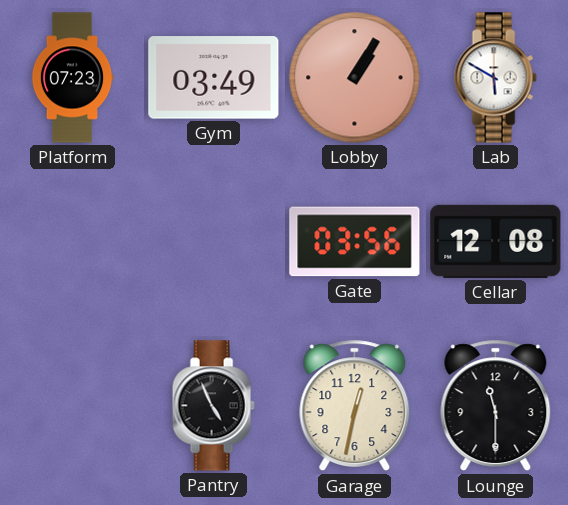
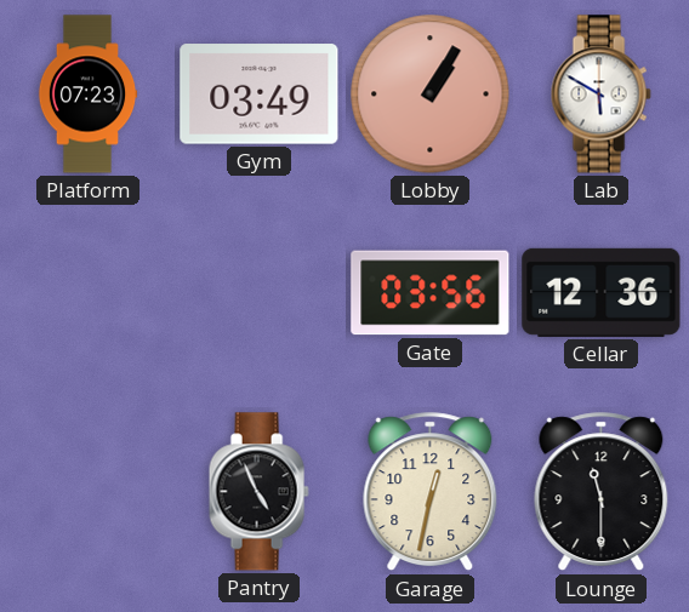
Cellar: 12:08 -> 12:36
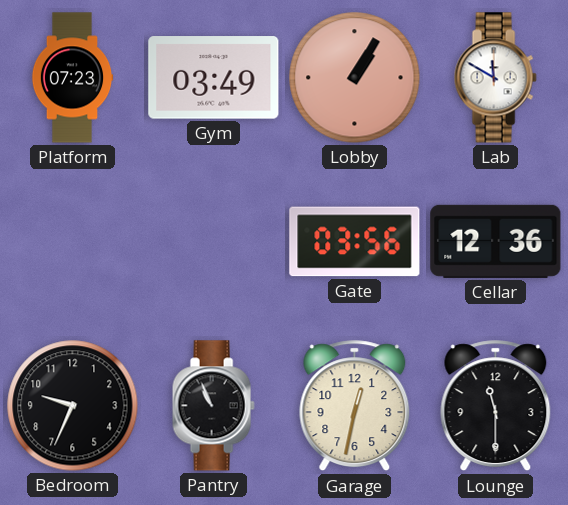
Lab: 5:50 -> 11:50
Bedroom: none -> 9:34
Pantry: 4:56 -> 10:56
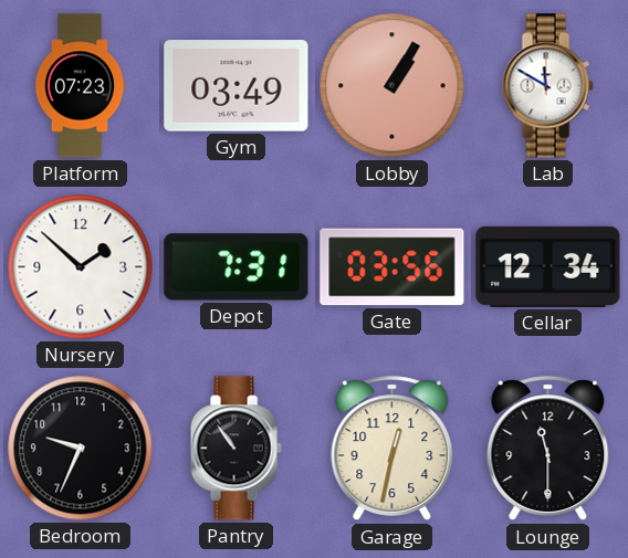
Nursery: none -> 1:52
Depot: none -> 7:31
Cellar: 12:36 -> 12:34
Pantry: 10:56 -> 10:54
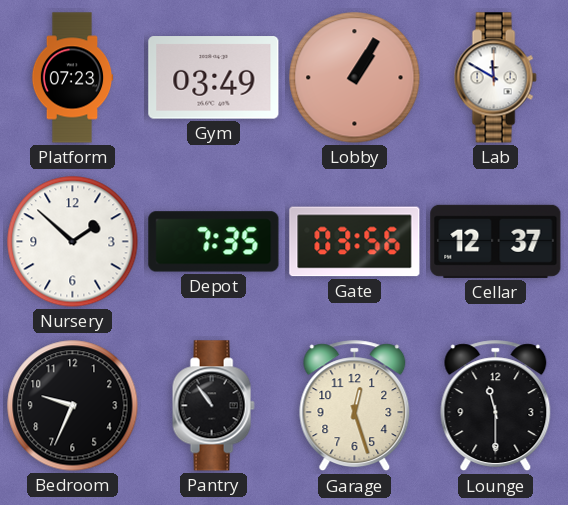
Depot: 7:31 -> 7:35
Cellar: 12:34 -> 12:37
Garage: 12:32 -> 12:27
